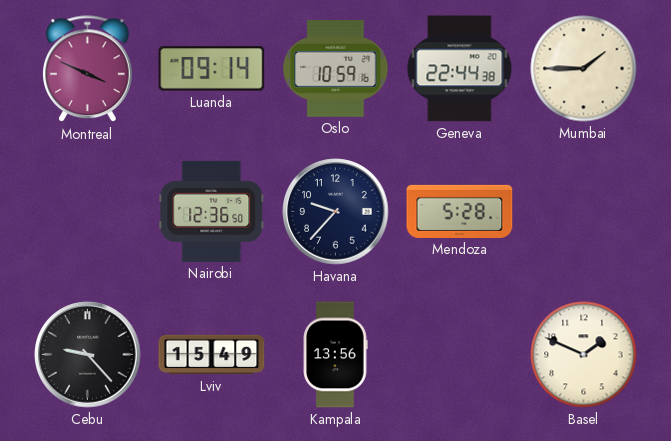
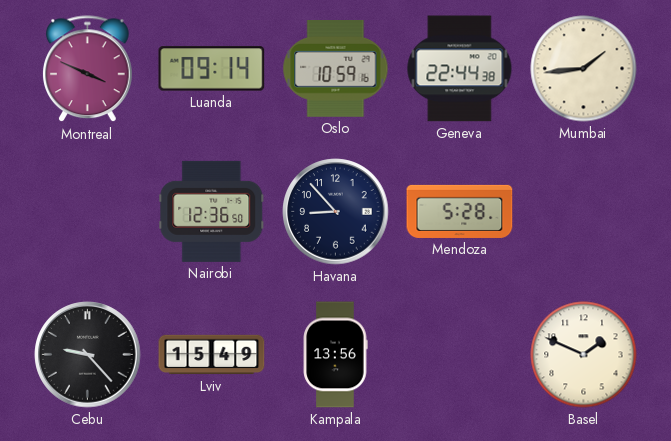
Mumbai: 1:45 -> 1:44
Havana: 9:37 -> 8:53
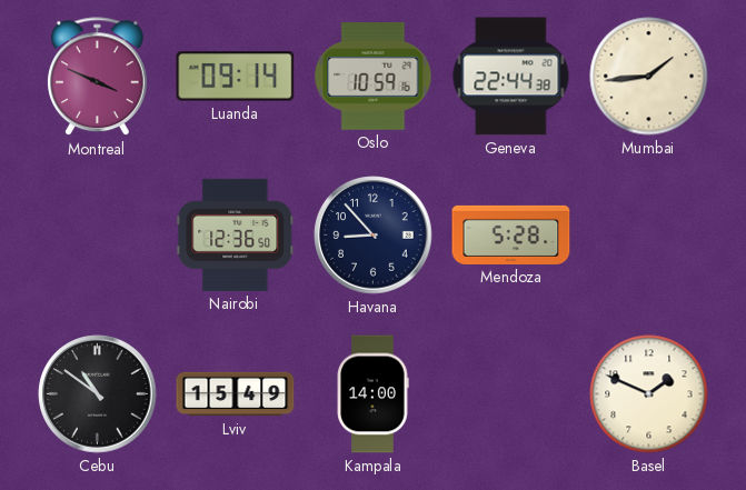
Cebu: 9:23 -> 10:51
Kampala: 13:56 -> 14:00
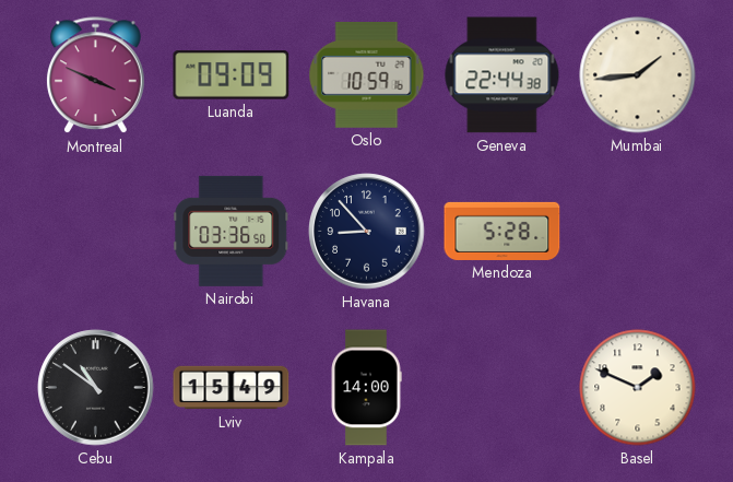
Luanda: 09:14 -> 09:09
Nairobi: 12:36 -> 03:36
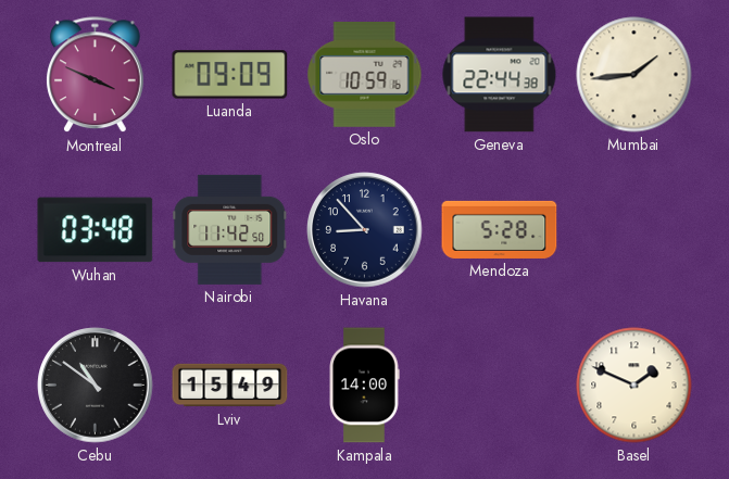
Wuhan: none -> 03:48
Nairobi: 03:36 -> 11:42
